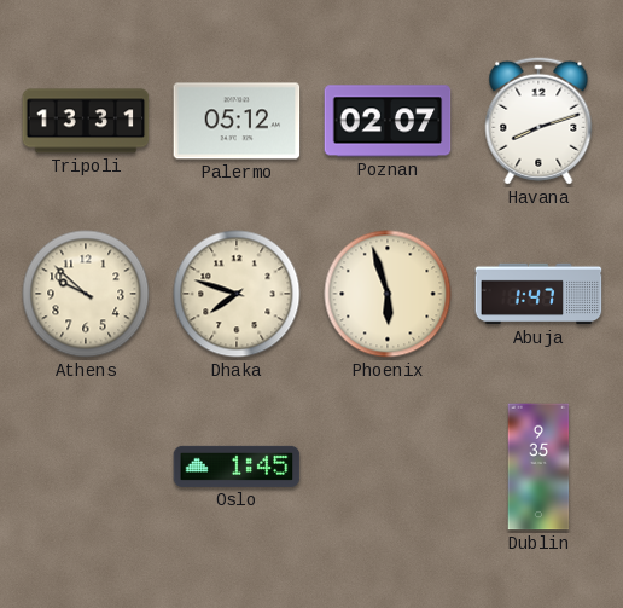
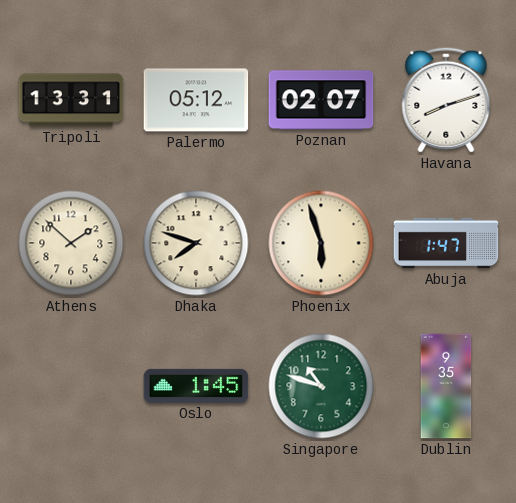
Athens: 9:52 -> 1:52
Singapore: none -> 10:48
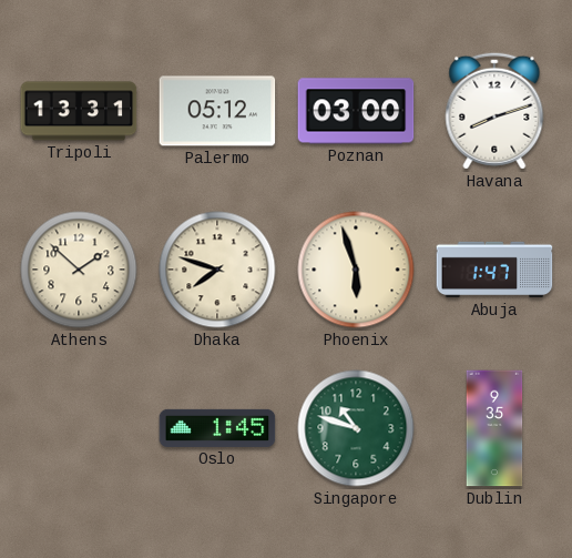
Poznan: 02:07 -> 03:00
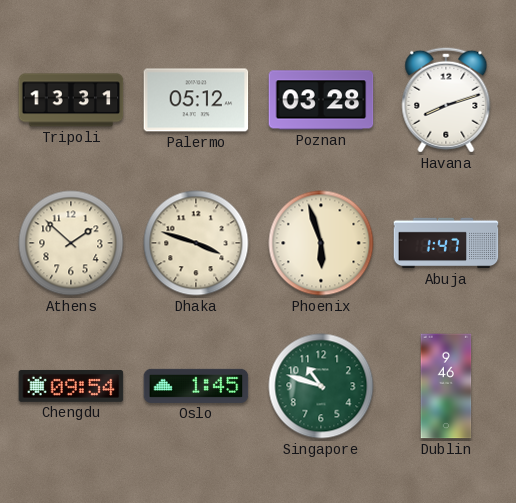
Poznan: 03:00 -> 03:28
Dhaka: 7:48 -> 3:48
Chengdu: none -> 09:54
Dublin: 9:35 -> 9:46
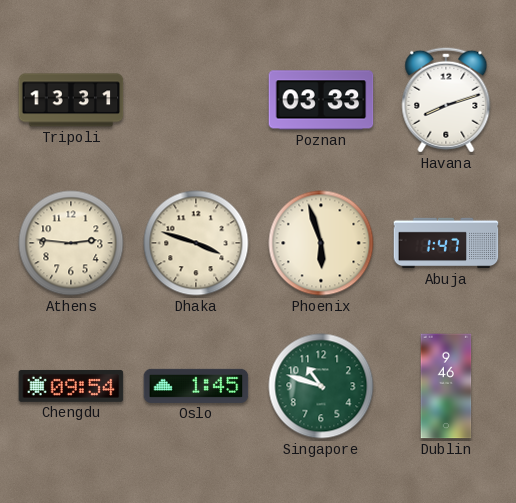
Palermo: 05:12 -> none
Poznan: 03:28 -> 03:33
Athens: 1:52 -> 2:46
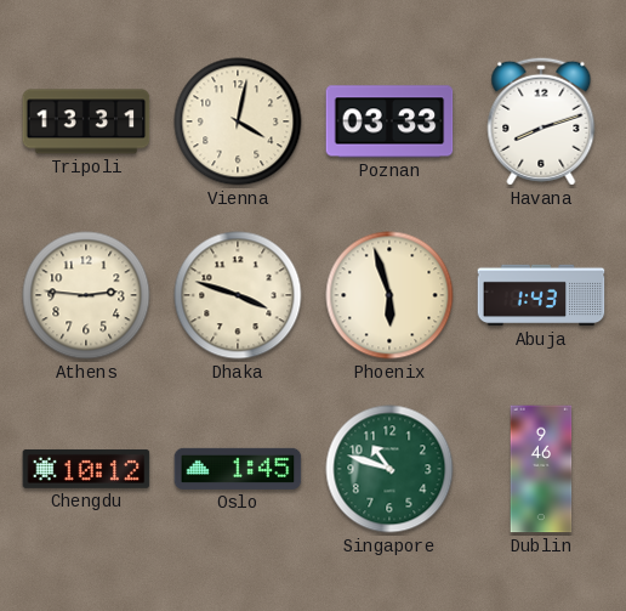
Vienna: none -> 4:02
Abuja: 1:47 -> 1:43
Chengdu: 09:54 -> 10:12
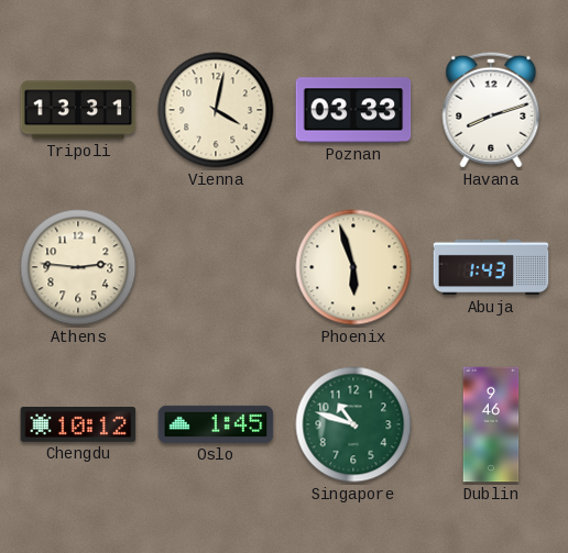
Dhaka: 3:48 -> none
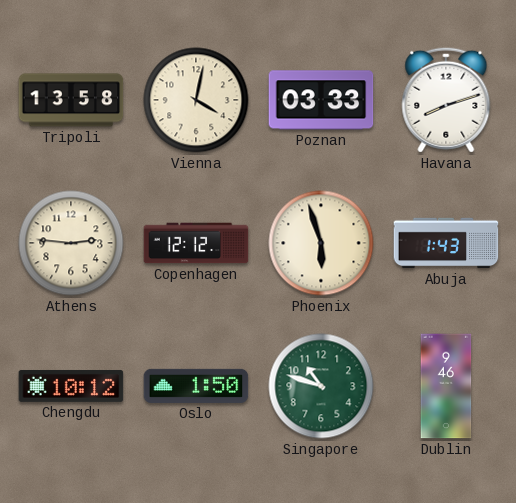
Tripoli: 13:31 -> 13:58
Copenhagen: none -> 12:12
Oslo: 1:45 -> 1:50
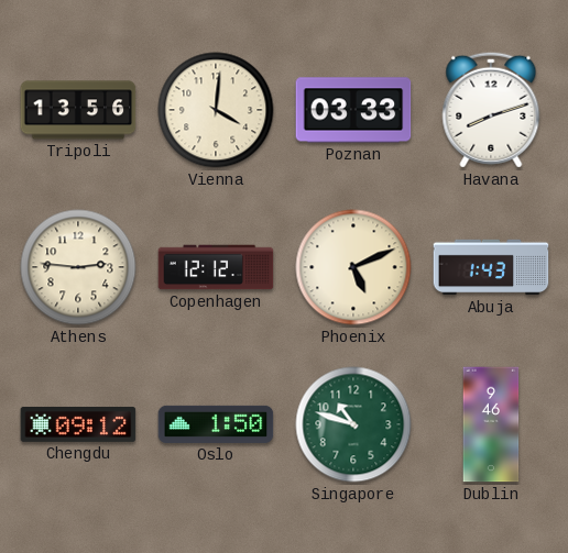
Tripoli: 13:58 -> 13:56
Vienna: 4:02 -> 4:01
Phoenix: 5:57 -> 5:11
Chengdu: 10:12 -> 09:12
